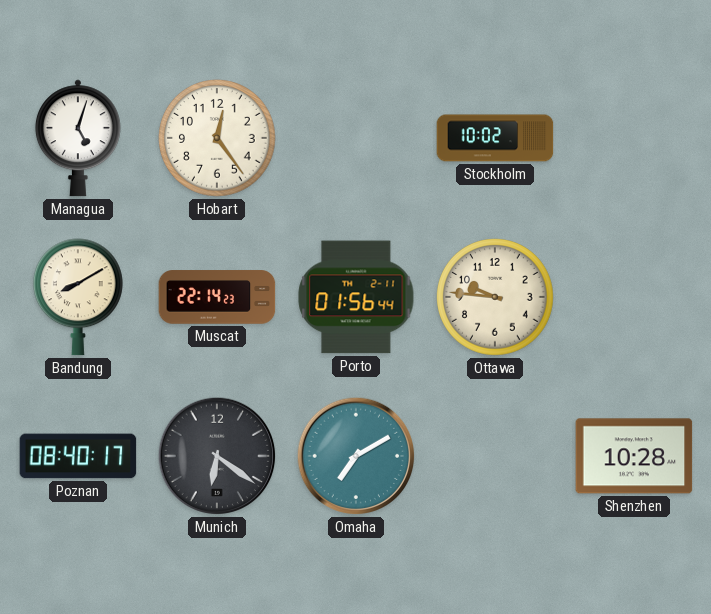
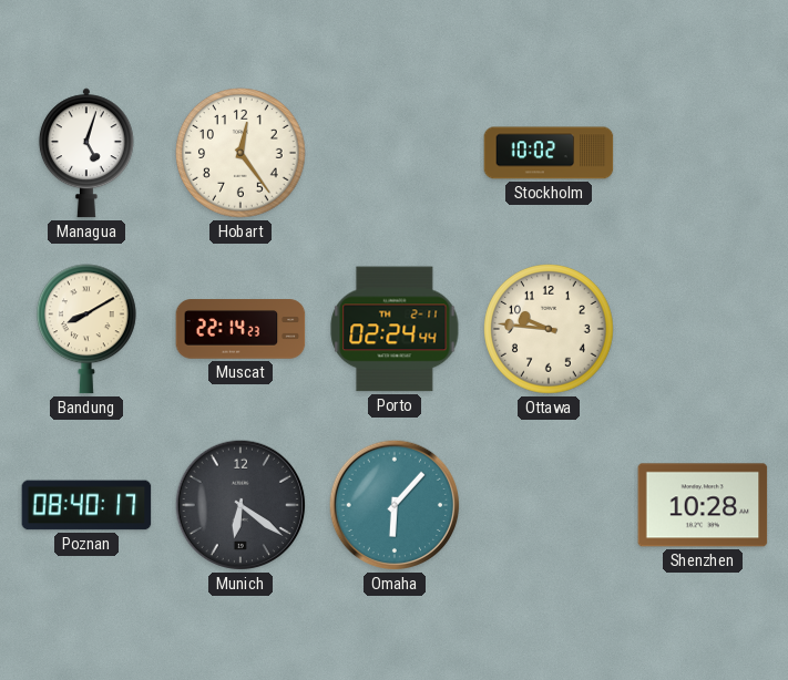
Porto: 01:56 -> 02:24
Omaha: 7:10 -> 6:07
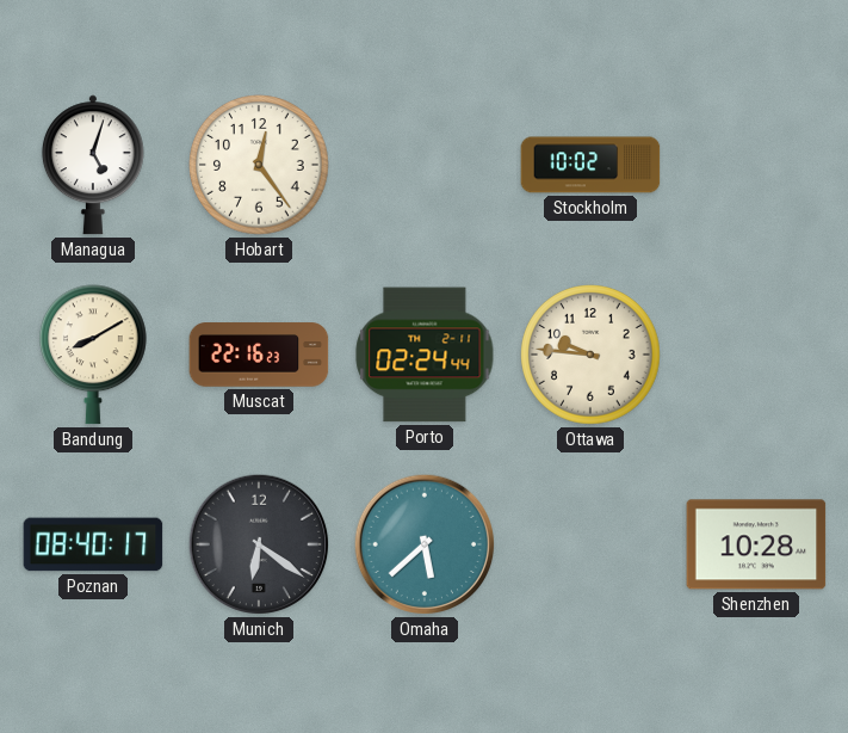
Muscat: 22:14 -> 22:16
Omaha: 6:07 -> 5:38
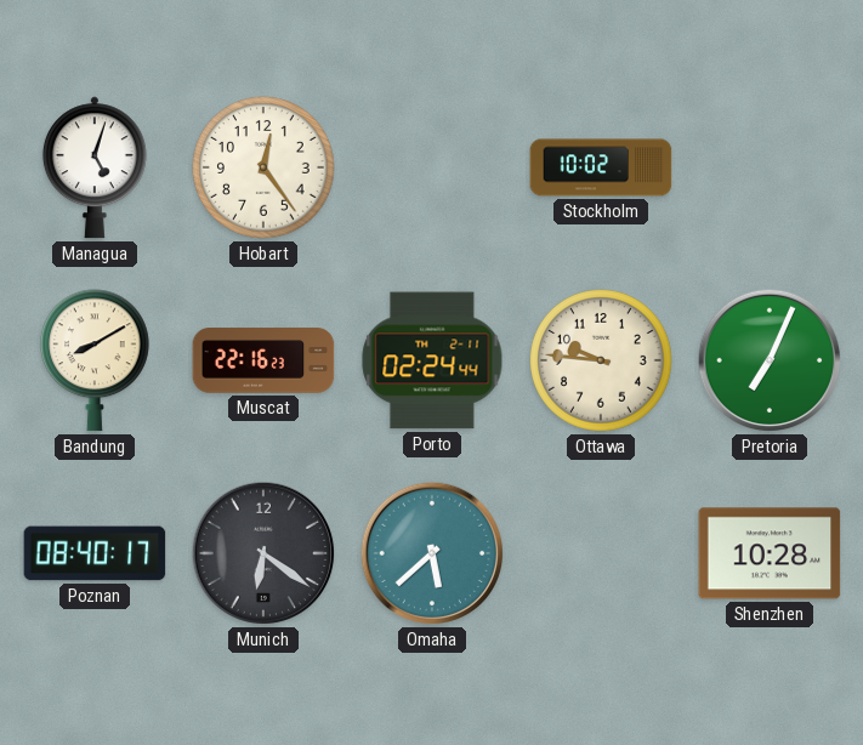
Pretoria: none -> 7:04
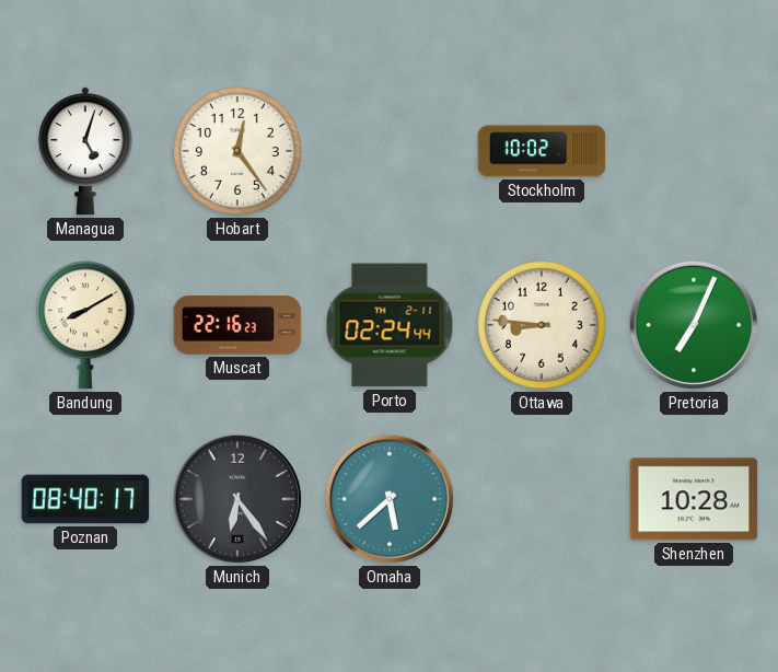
Ottawa: 9:46 -> 8:46
Munich: 6:21 -> 6:24
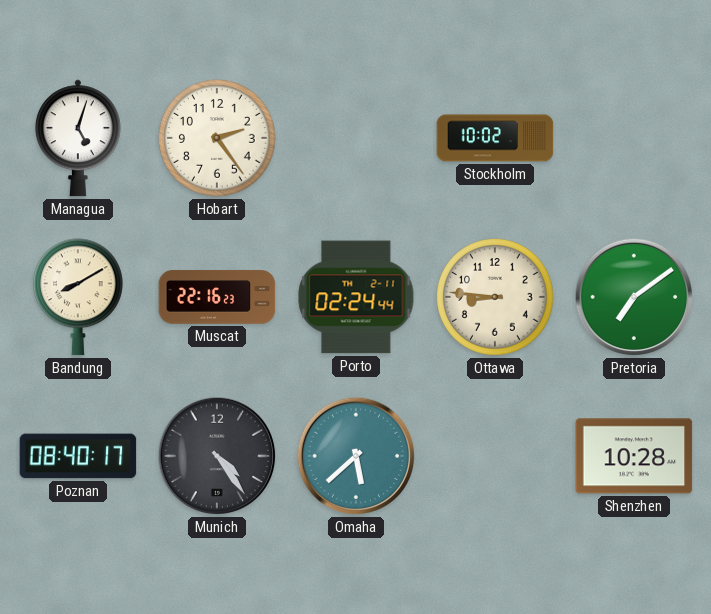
Hobart: 12:24 -> 2:24
Pretoria: 7:04 -> 7:09
Munich: 6:24 -> 4:24
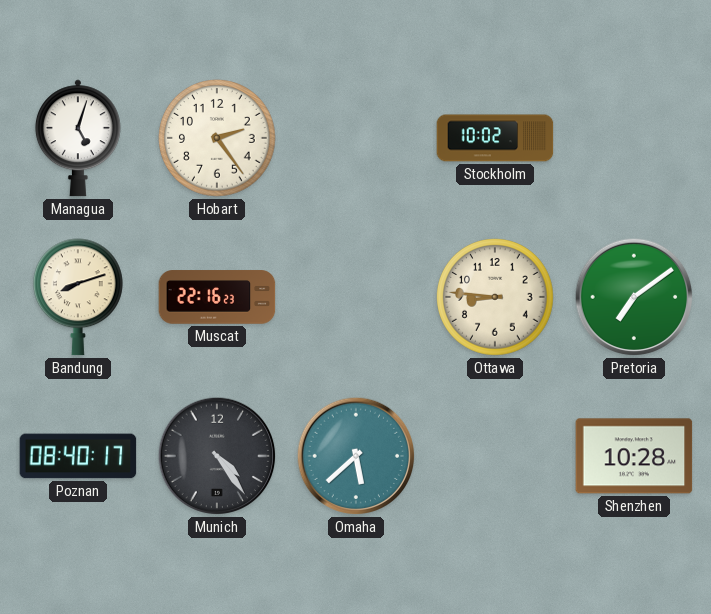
Bandung: 8:10 -> 8:12
Porto: 02:24 -> none
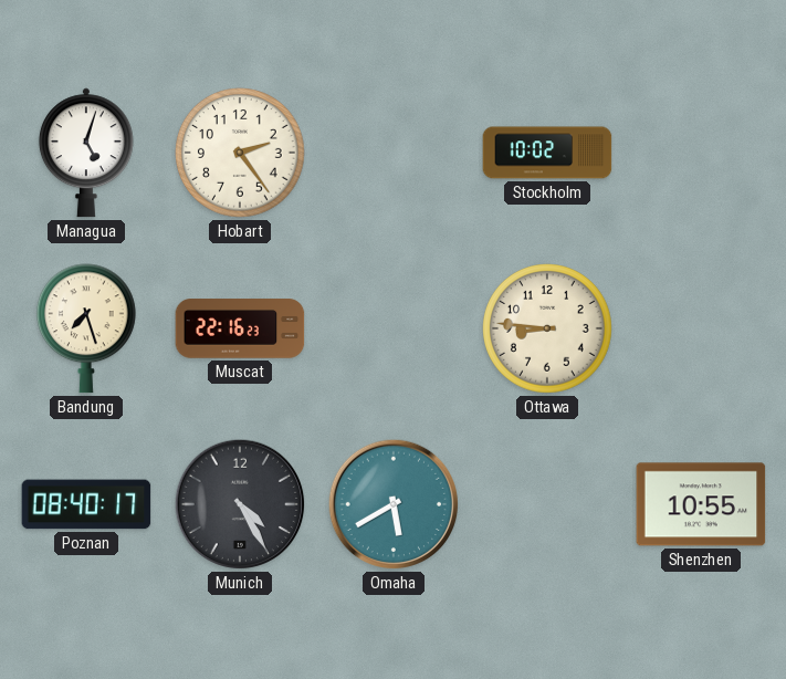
Bandung: 8:12 -> 7:27
Pretoria: 7:09 -> none
Munich: 4:24 -> 4:25
Omaha: 5:38 -> 5:40
Shenzhen: 10:28 -> 10:55
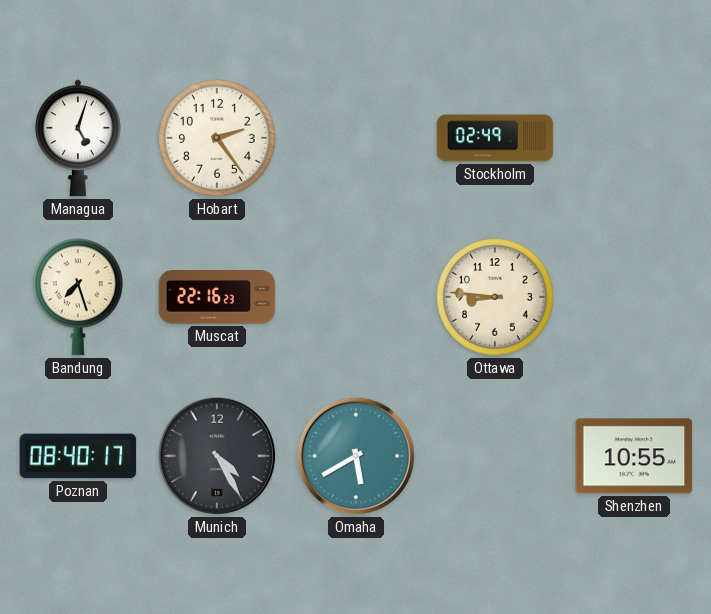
Stockholm: 10:02 -> 02:49
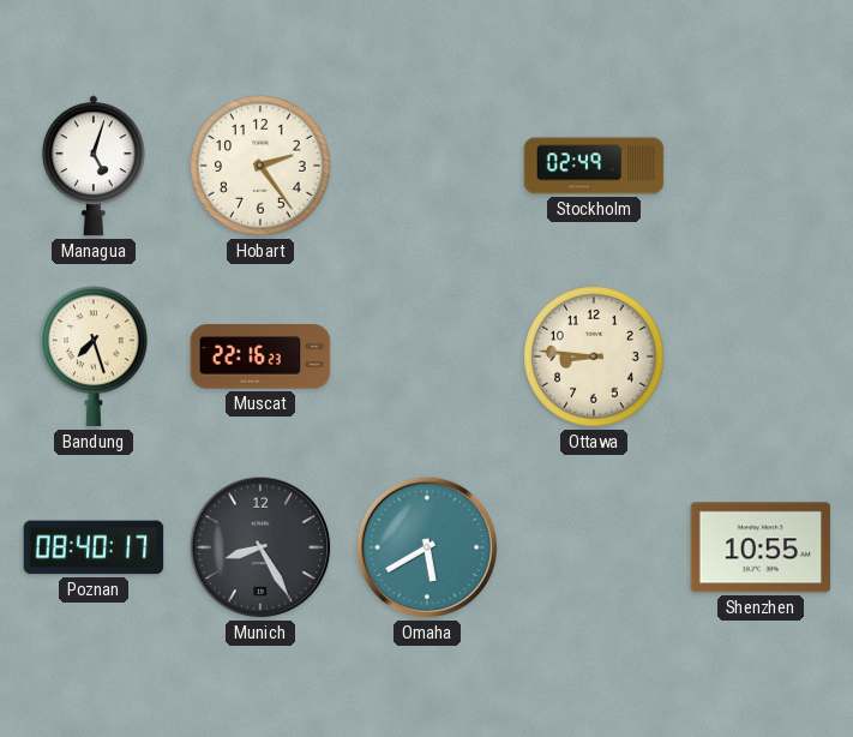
Munich: 4:25 -> 8:25
